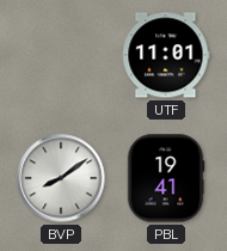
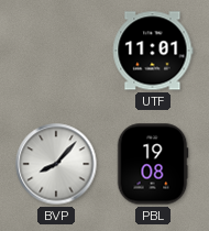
BVP: 8:09 -> 8:07
PBL: 19:41 -> 19:08
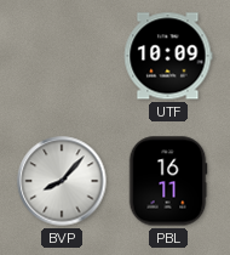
UTF: 11:01 -> 10:09
PBL: 19:08 -> 16:11
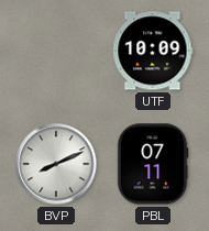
BVP: 8:07 -> 8:11
PBL: 16:11 -> 07:11
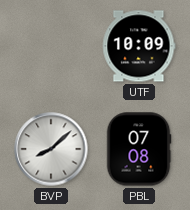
BVP: 8:11 -> 8:08
PBL: 07:11 -> 07:08
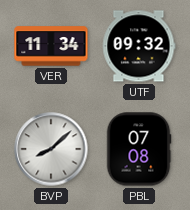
VER: none -> 11:34
UTF: 10:09 -> 09:32
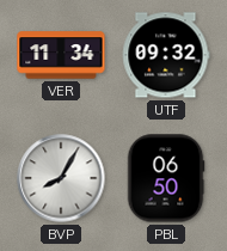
BVP: 8:08 -> 8:05
PBL: 07:08 -> 06:50
